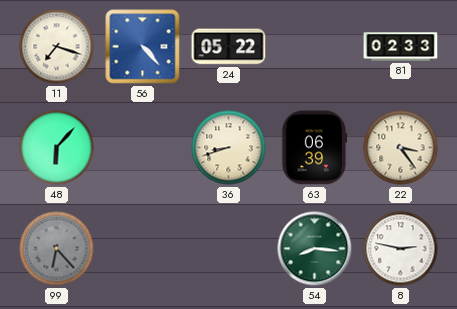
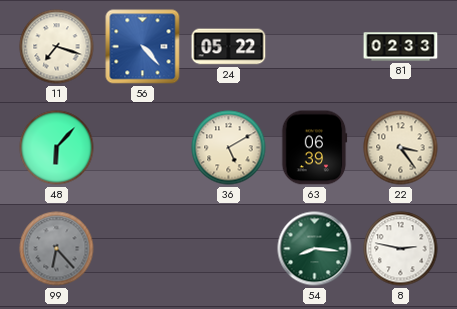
36: 8:42 -> 5:10
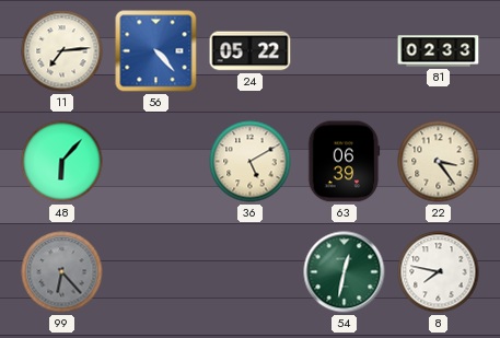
11: 7:18 -> 7:14
54: 8:16 -> 12:32
8: 2:47 -> 7:47
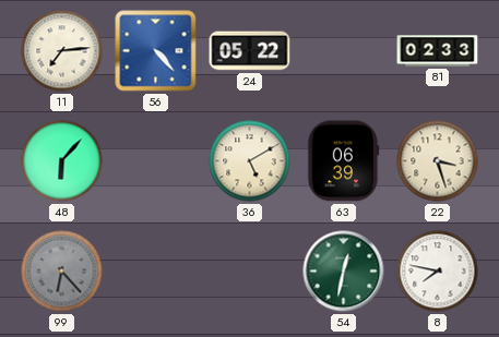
22: 3:24 -> 3:27
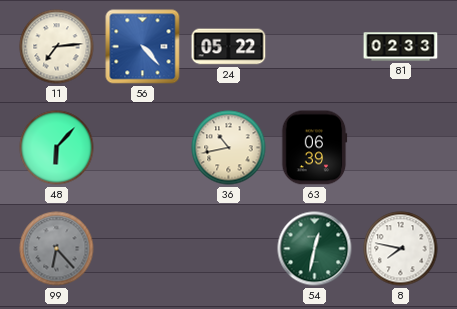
36: 5:10 -> 10:43
22: 3:27 -> none
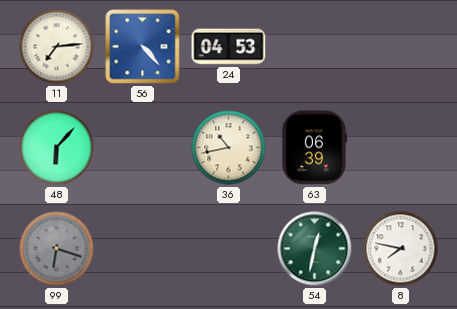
24: 05:22 -> 04:53
81: 02:33 -> none
99: 6:23 -> 6:18
